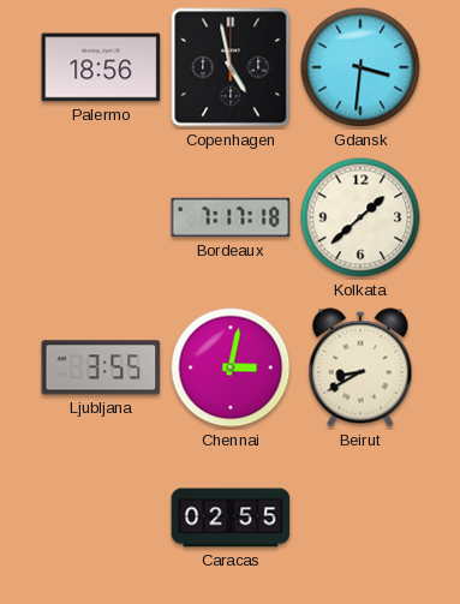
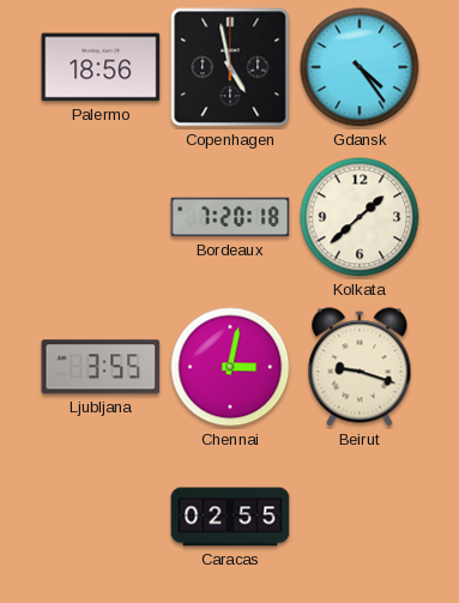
Gdansk: 3:31 -> 4:24
Bordeaux: 7:17 -> 7:20
Beirut: 8:40 -> 9:18
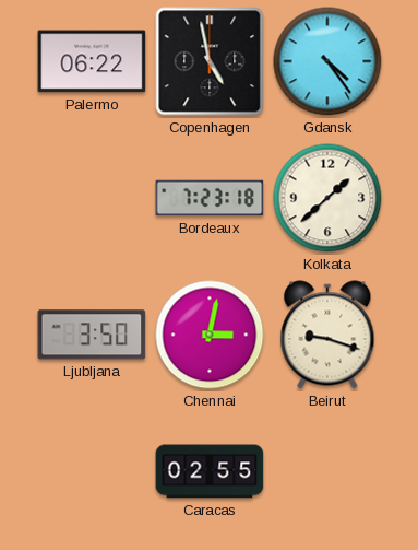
Palermo: 18:56 -> 06:22
Bordeaux: 7:20 -> 7:23
Ljubljana: 3:55 -> 3:50
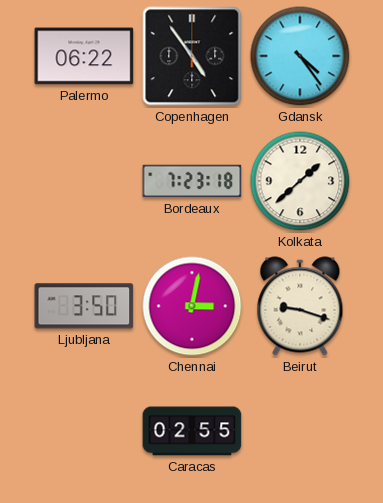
Copenhagen: 4:58 -> 4:54
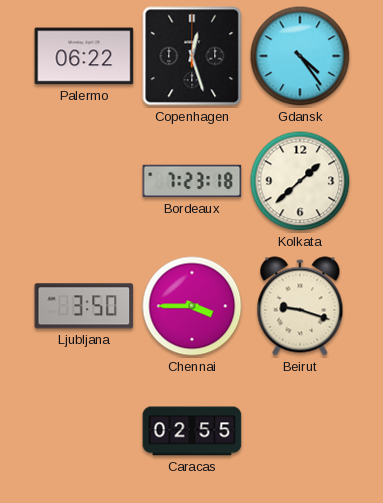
Copenhagen: 4:54 -> 12:27
Chennai: 3:02 -> 3:45
